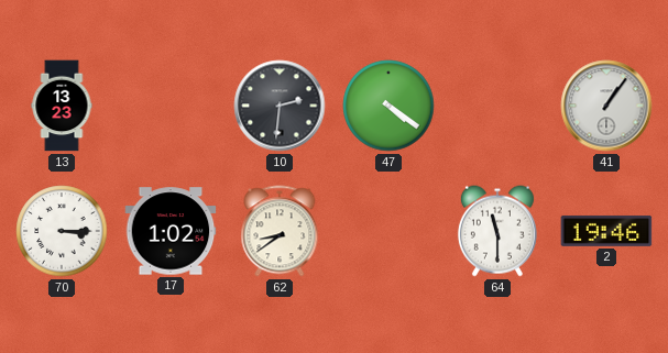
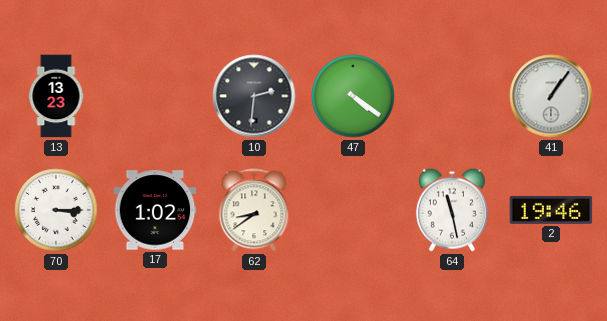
64: 11:30 -> 11:28
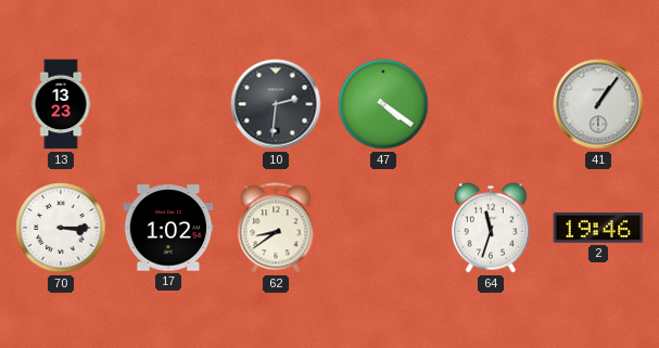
64: 11:28 -> 11:33
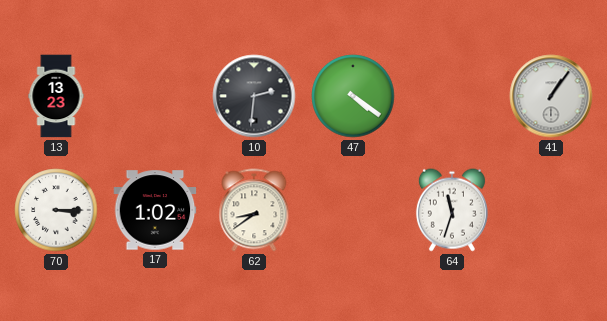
2: 19:46 -> none
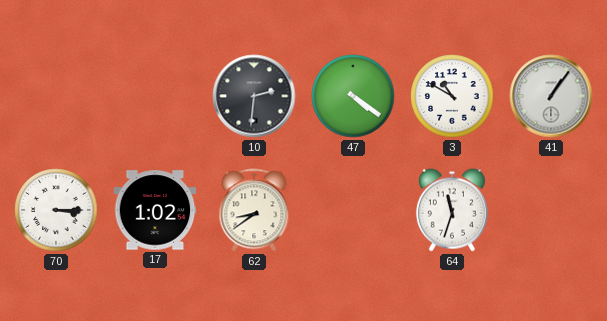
13: 13:23 -> none
3: none -> 10:50
